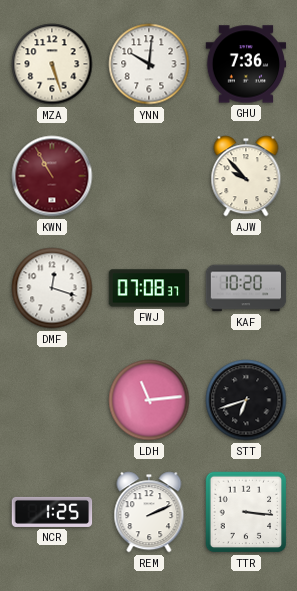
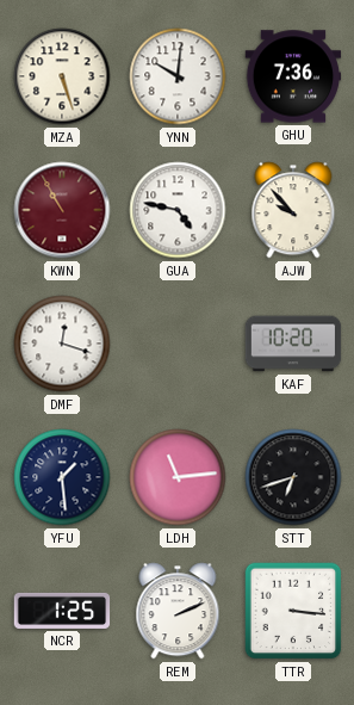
GUA: none -> 4:47
FWJ: 07:08 -> none
YFU: none -> 1:29
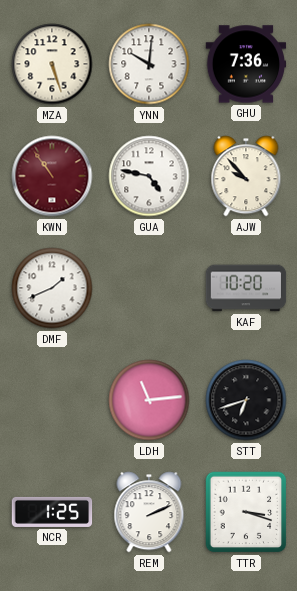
KWN: 10:55 -> 10:54
DMF: 12:18 -> 1:41
YFU: 1:29 -> none
TTR: 3:16 -> 3:18
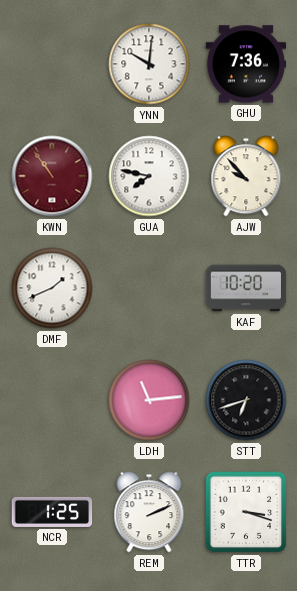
MZA: 5:27 -> none
GUA: 4:47 -> 7:47
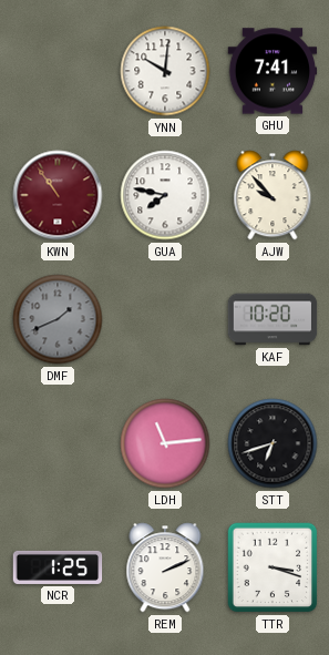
GHU: 7:36 -> 7:41
DMF dial: white -> grey
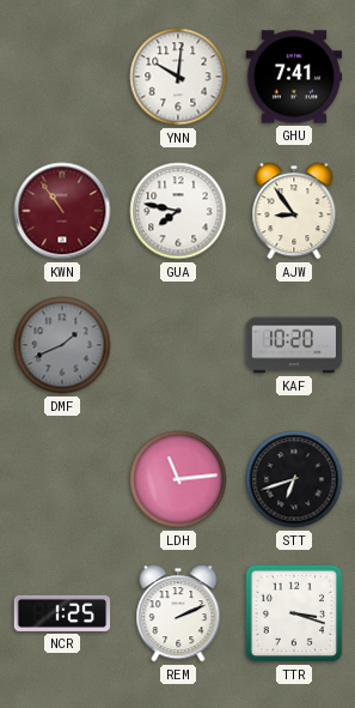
AJW: 9:53 -> 8:54
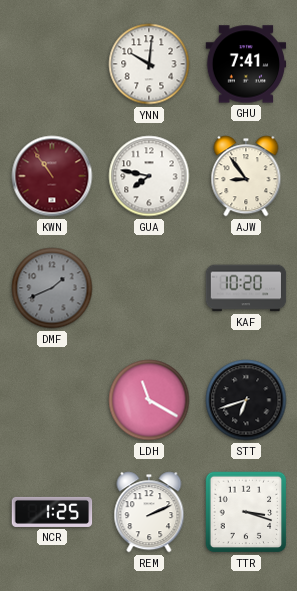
LDH: 11:14 -> 11:20
